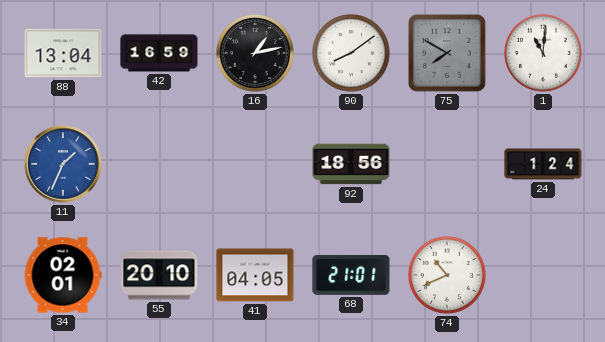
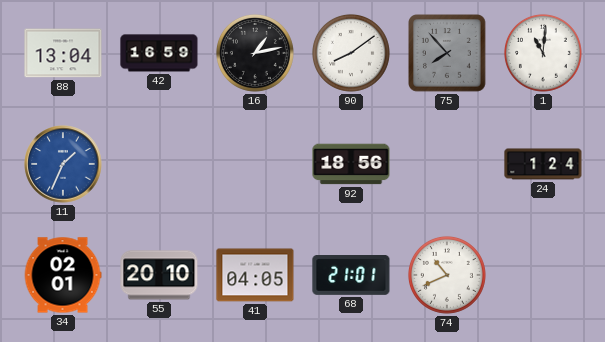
75: 7:50 -> 7:53
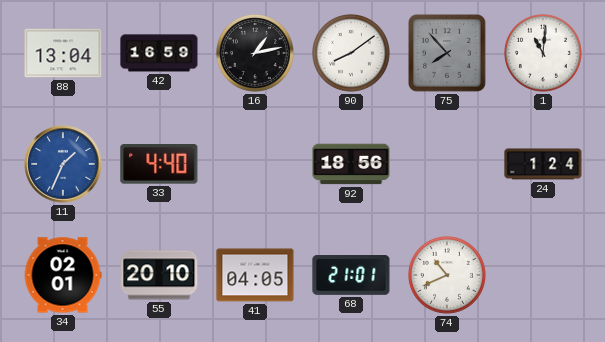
33: none -> 4:40
